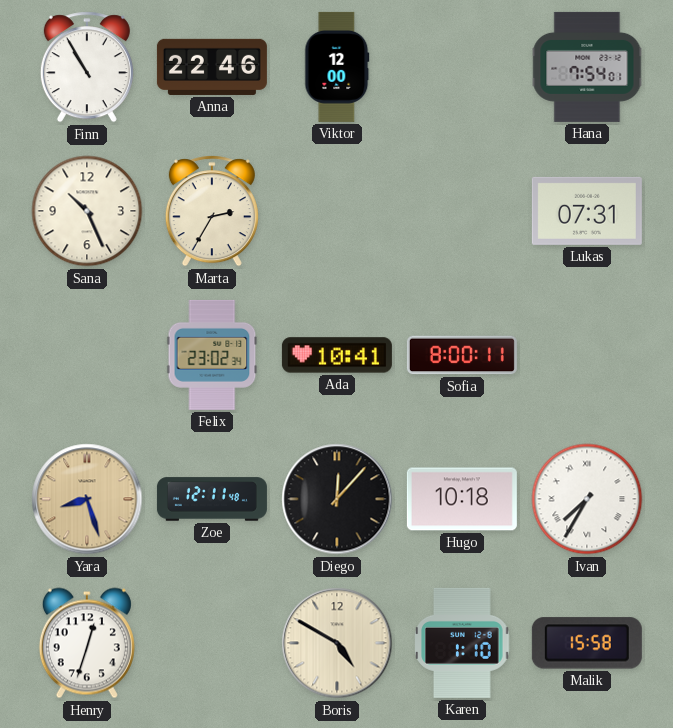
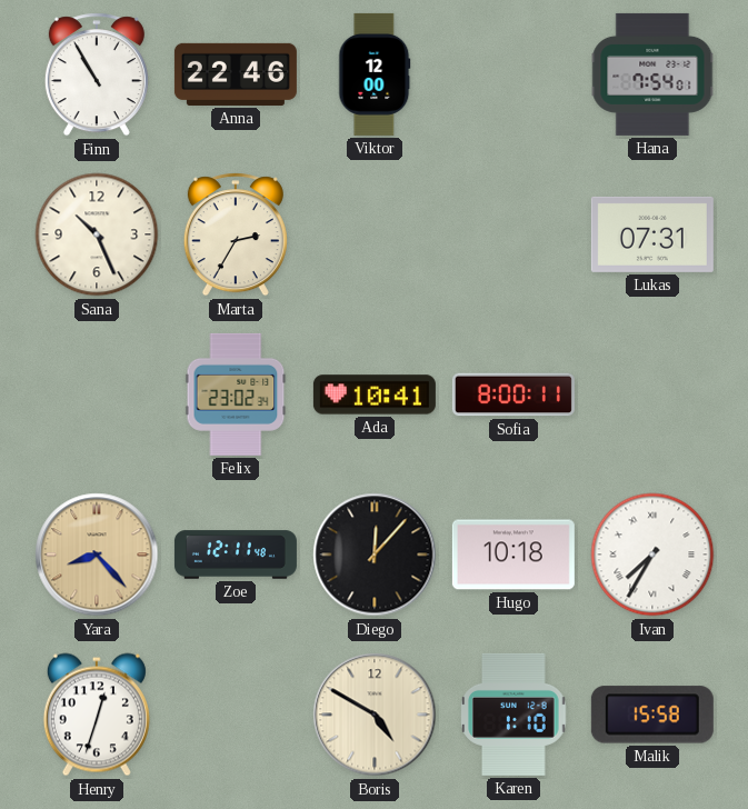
Yara: 8:27 -> 8:23
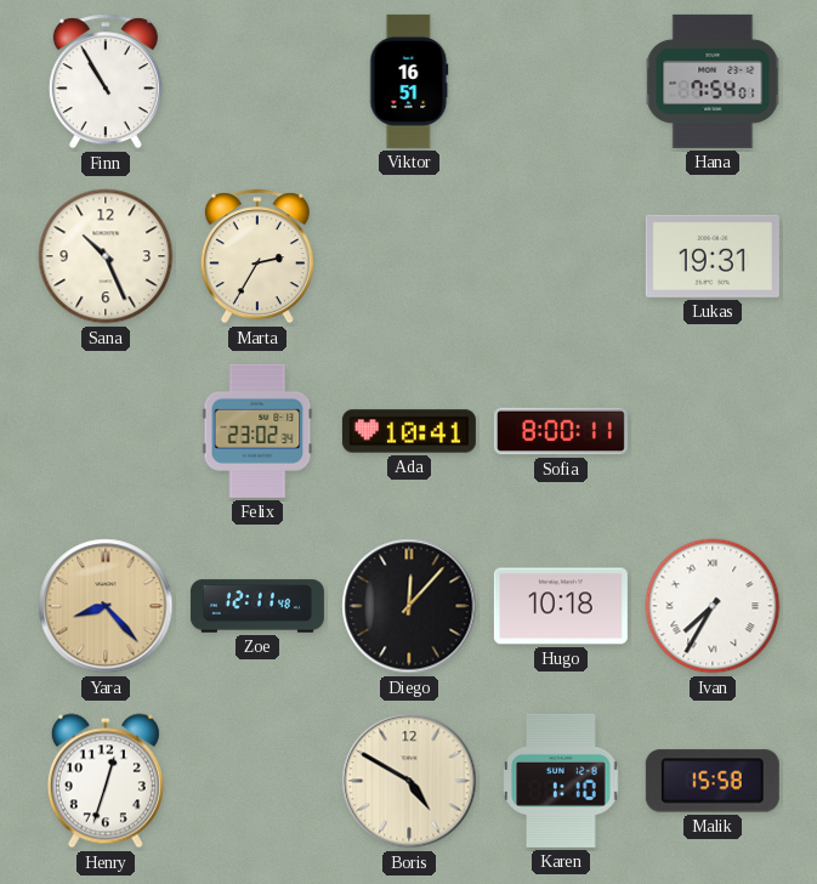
Anna: 22:46 -> none
Viktor: 12:00 -> 16:51
Lukas: 07:31 -> 19:31
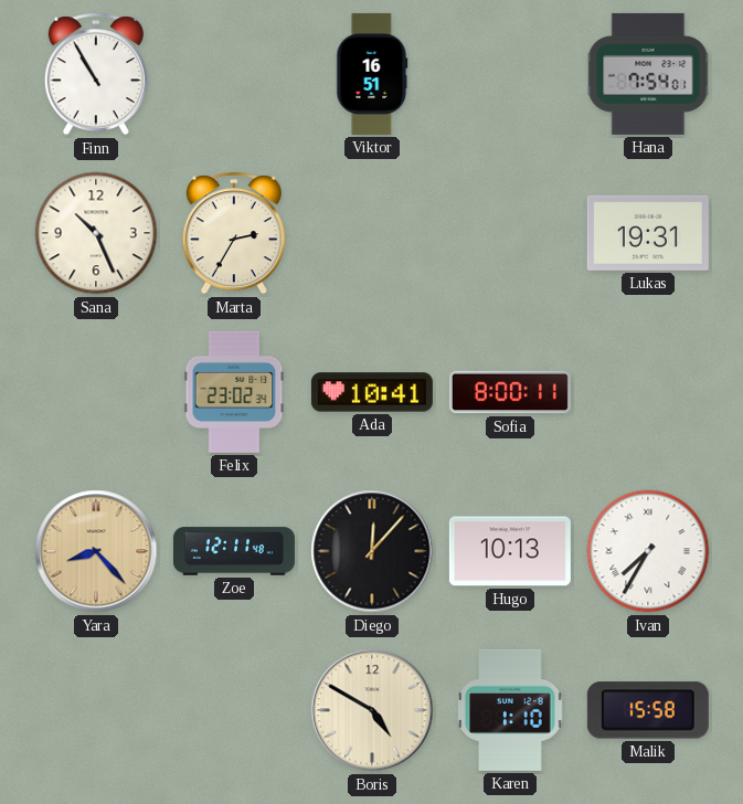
Hugo: 10:18 -> 10:13
Henry: 12:33 -> none
